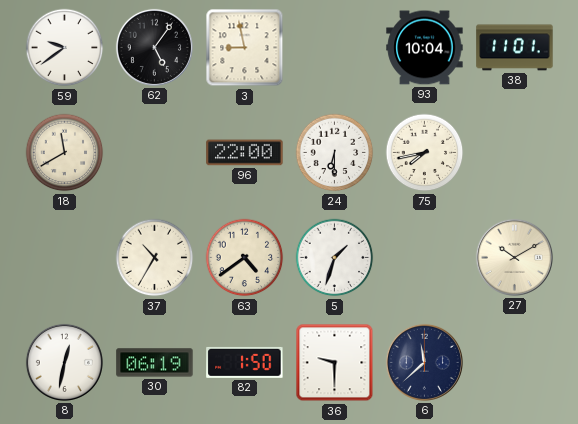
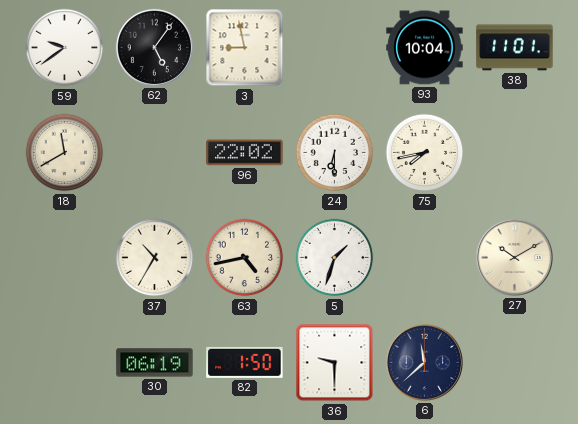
96: 22:00 -> 22:02
63: 4:39 -> 4:43
8: 12:32 -> none
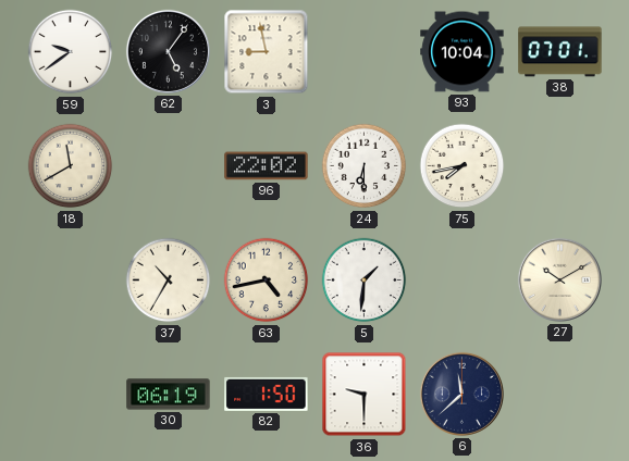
38: 11:01 -> 07:01
5: 1:33 -> 1:31
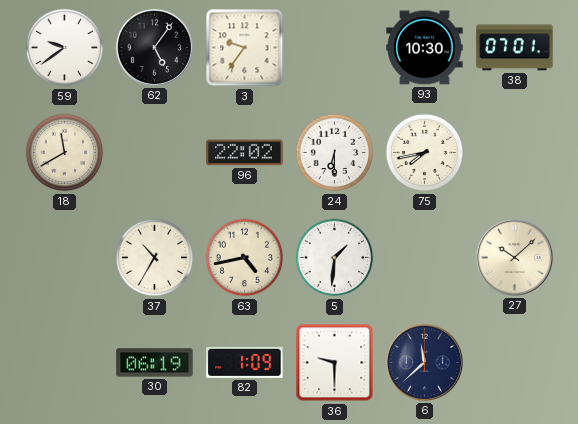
3: 8:58 -> 9:36
93: 10:04 -> 10:30
27: 10:10 -> 10:08
82: 1:50 -> 1:09
